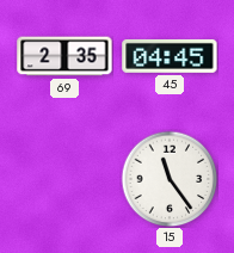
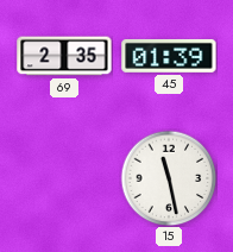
45: 04:45 -> 01:39
15: 11:24 -> 11:28
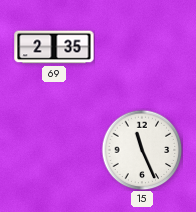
45: 01:39 -> none
15: 11:28 -> 11:26
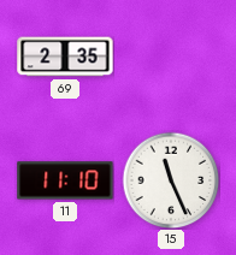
11: none -> 11:10
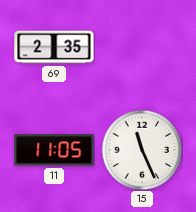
11: 11:10 -> 11:05
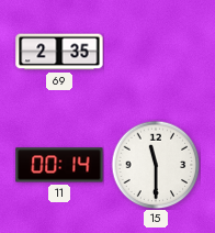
11: 11:05 -> 00:14
15: 11:26 -> 11:30
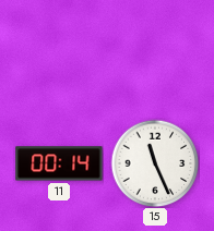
69: 2:35 -> none
15: 11:30 -> 11:26
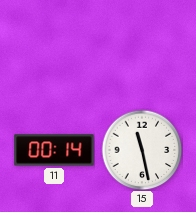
15: 11:26 -> 11:28
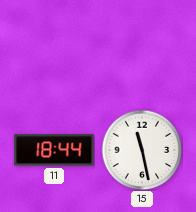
11: 00:14 -> 18:44
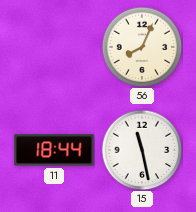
56: none -> 8:04
